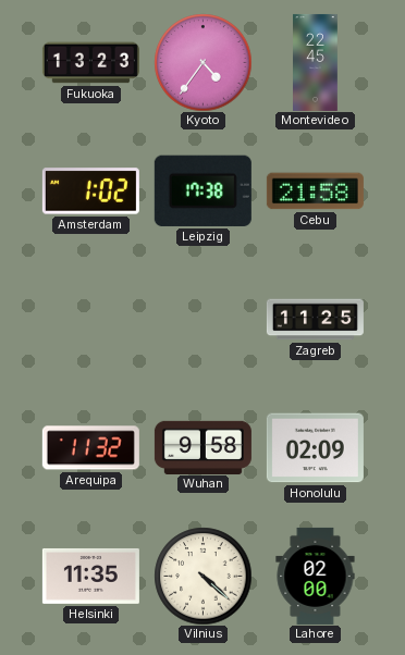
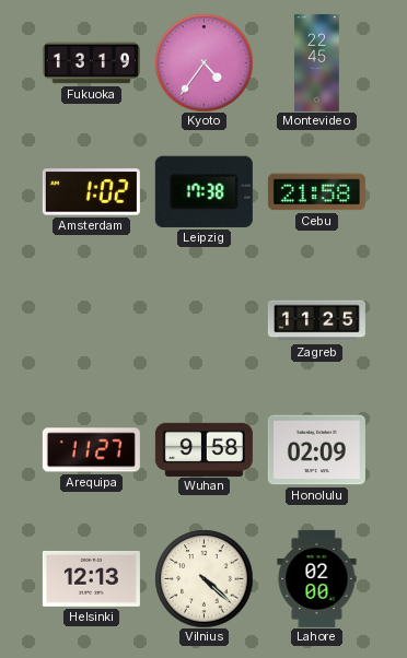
Fukuoka: 13:23 -> 13:19
Arequipa: 11:32 -> 11:27
Helsinki: 11:35 -> 12:13
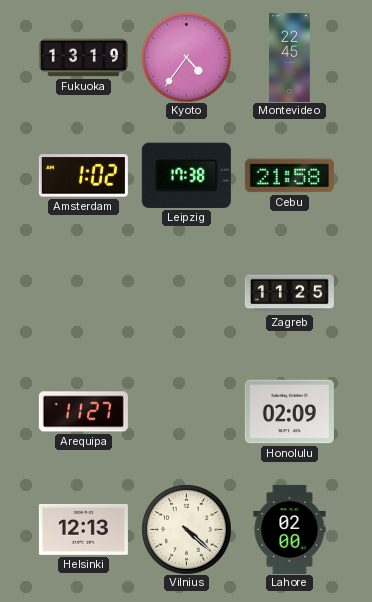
Wuhan: 9:58 -> none
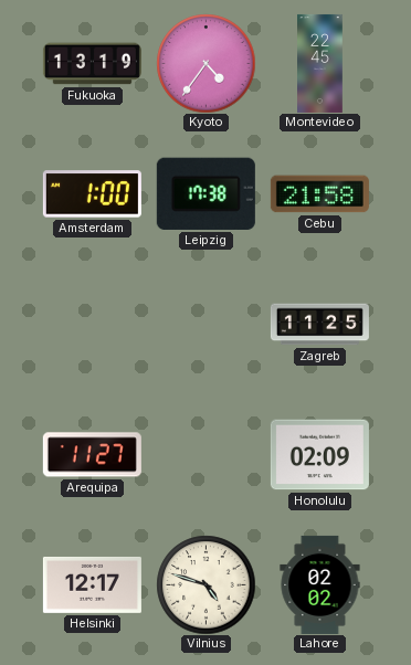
Amsterdam: 1:02 -> 1:00
Helsinki: 12:13 -> 12:17
Vilnius: 4:22 -> 4:48
Lahore: 02:00 -> 02:02
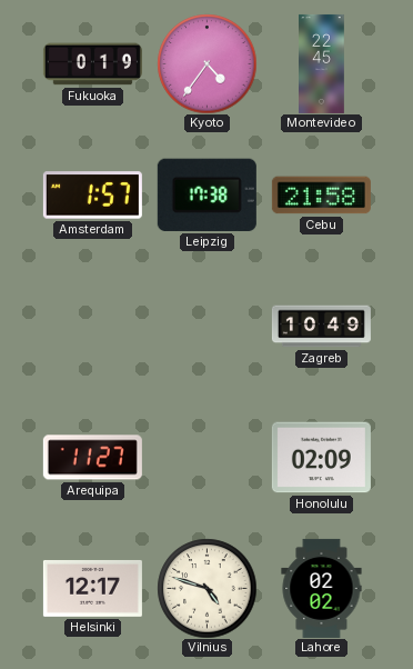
Fukuoka: 13:19 -> 0:19
Amsterdam: 1:00 -> 1:57
Zagreb: 11:25 -> 10:49
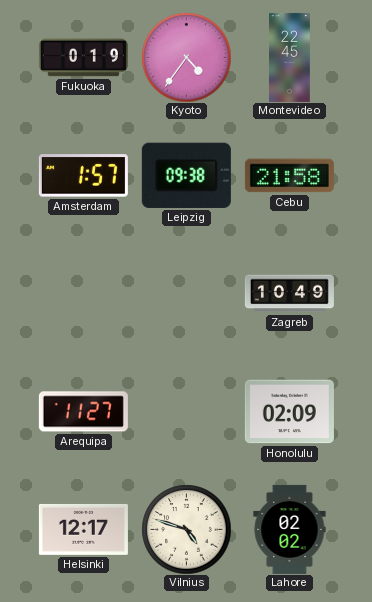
Leipzig: 17:38 -> 09:38
